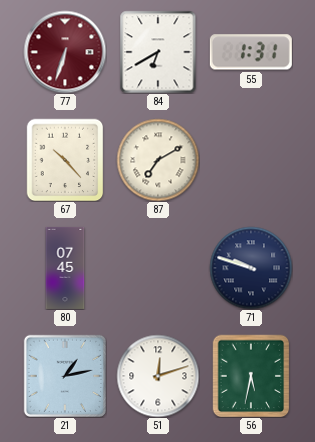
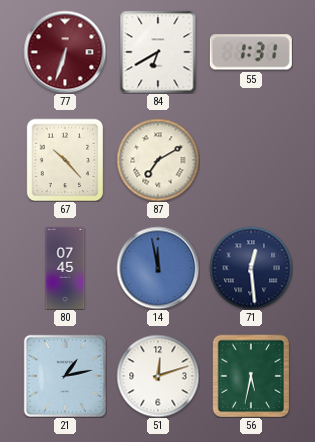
14: none -> 11:58
71: 9:48 -> 12:29
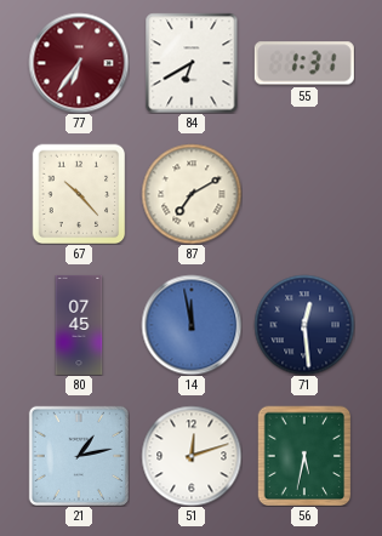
77: 6:33 -> 6:36
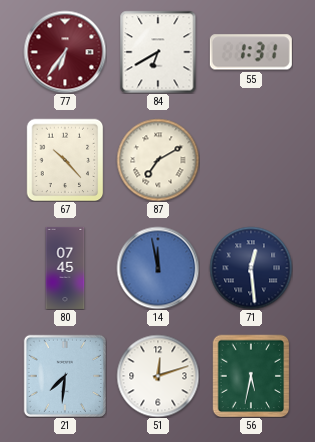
21: 1:13 -> 7:31
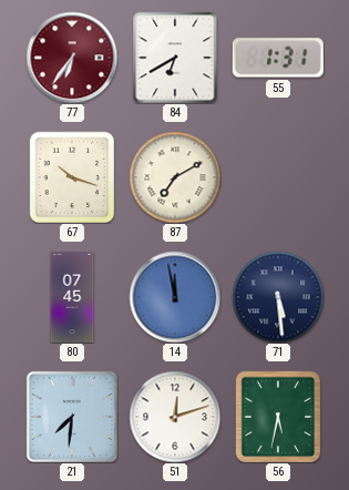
67: 10:23 -> 10:18
71: 12:29 -> 5:29
